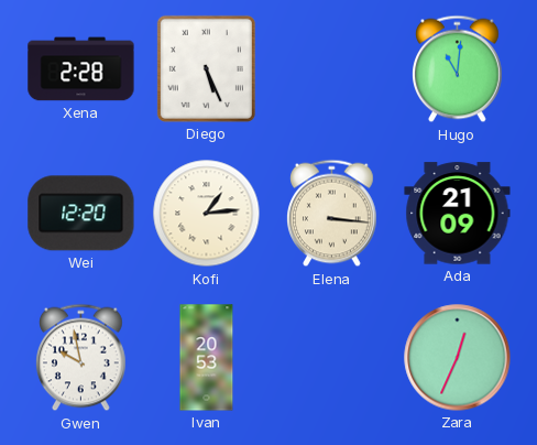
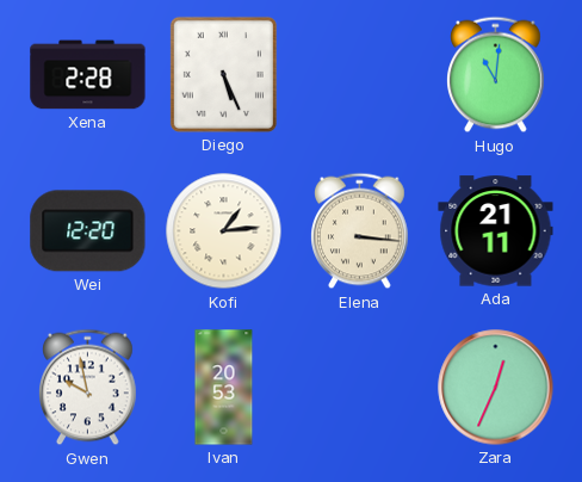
Ada: 21:09 -> 21:11
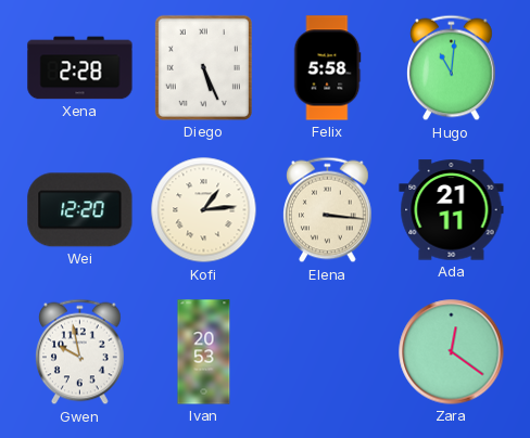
Felix: none -> 5:58
Zara: 12:34 -> 12:21
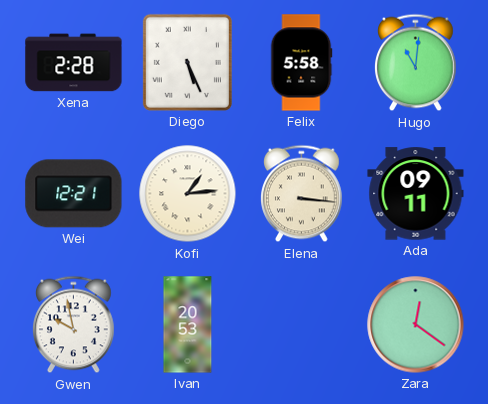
Wei: 12:20 -> 12:21
Ada: 21:11 -> 09:11
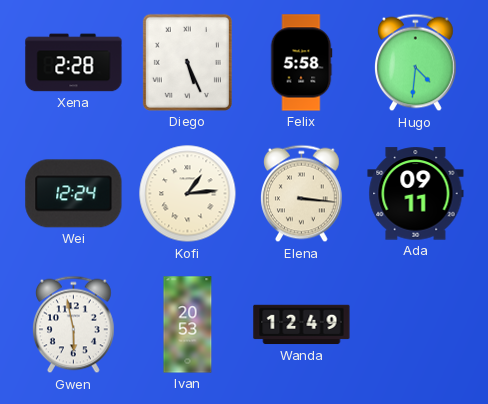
Hugo: 11:01 -> 4:31
Wei: 12:21 -> 12:24
Gwen: 9:58 -> 5:58
Wanda: none -> 12:49
Zara: 12:21 -> none
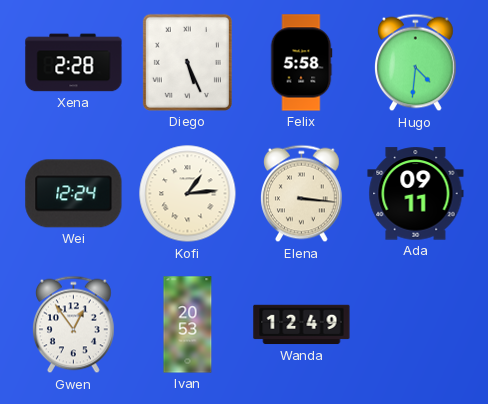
Gwen: 5:58 -> 12:54
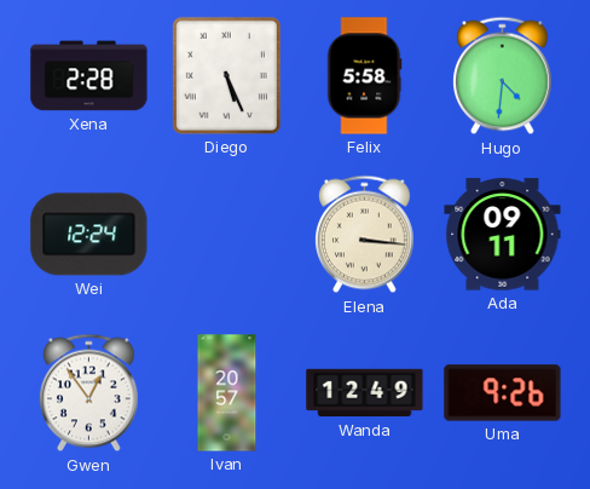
Kofi: 1:14 -> none
Ivan: 20:53 -> 20:57
Uma: none -> 9:26
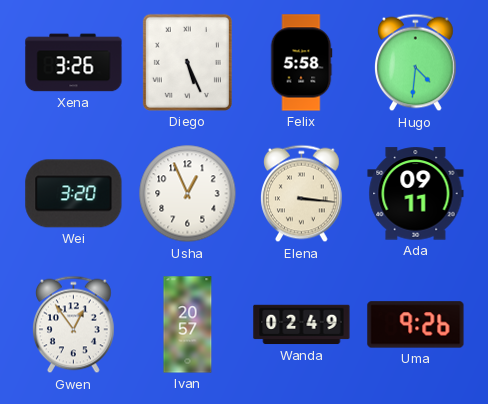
Xena: 2:28 -> 3:26
Wei: 12:24 -> 3:20
Usha: none -> 12:56
Wanda: 12:49 -> 02:49
